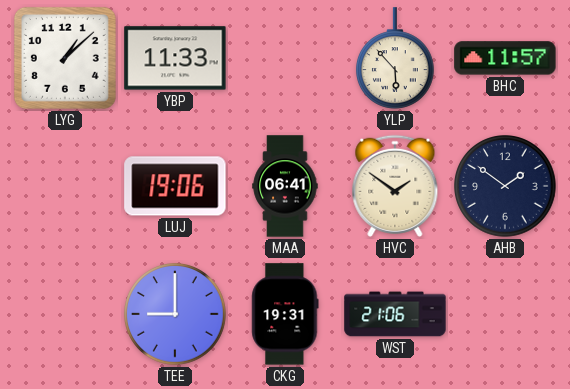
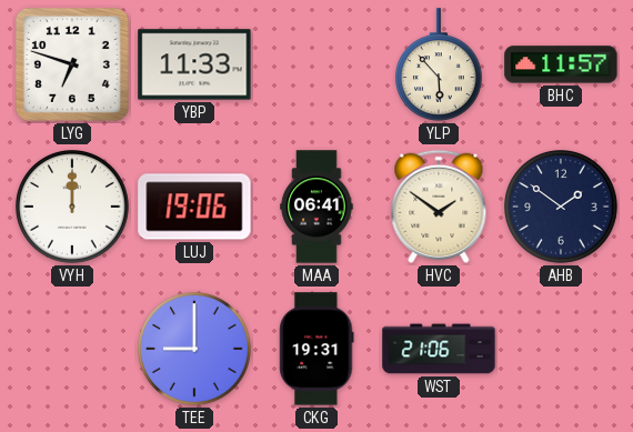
LYG: 1:08 -> 6:48
VYH: none -> 12:00
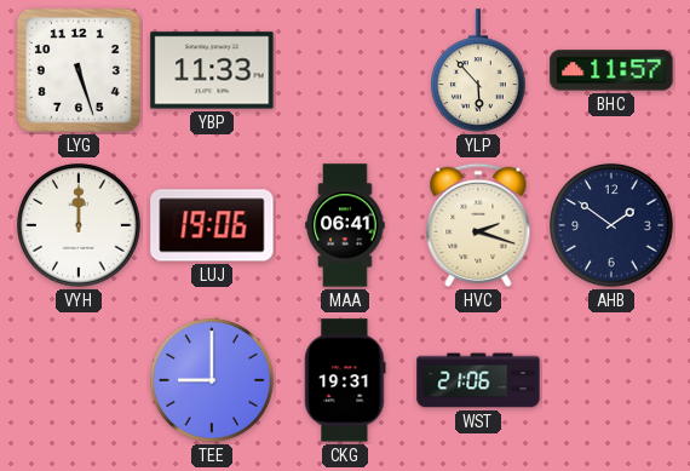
LYG: 6:48 -> 5:27
HVC: 1:51 -> 2:18
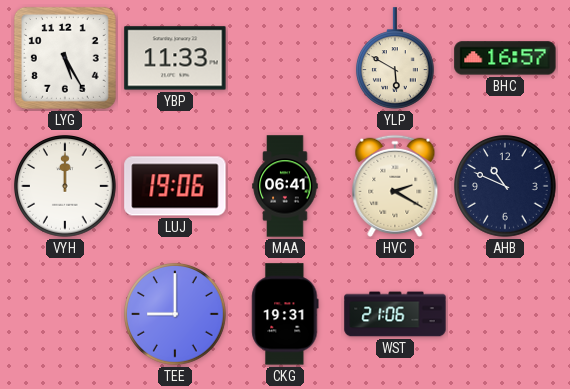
LYG: 5:27 -> 5:25
YLP: 5:53 -> 5:50
BHC: 11:57 -> 16:57
HVC: 2:18 -> 2:20
AHB: 1:51 -> 10:49
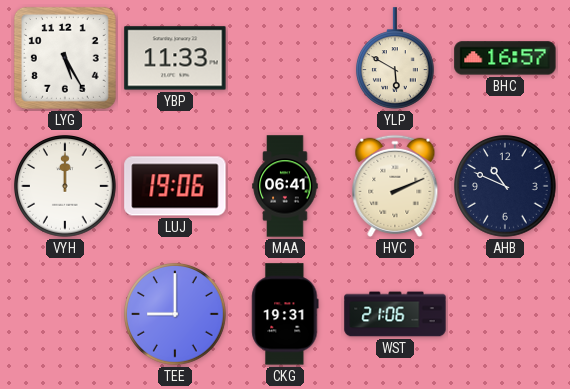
HVC: 2:20 -> 2:11
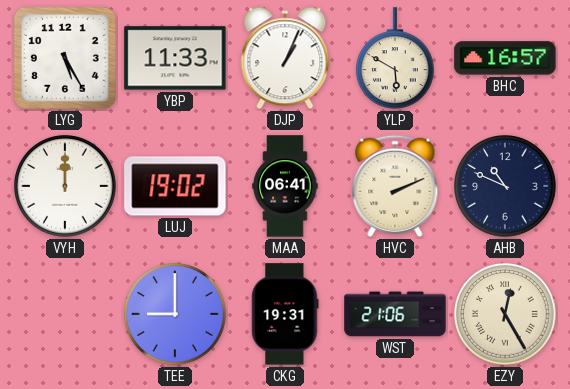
DJP: none -> 1:04
LUJ: 19:06 -> 19:02
EZY: none -> 12:25
